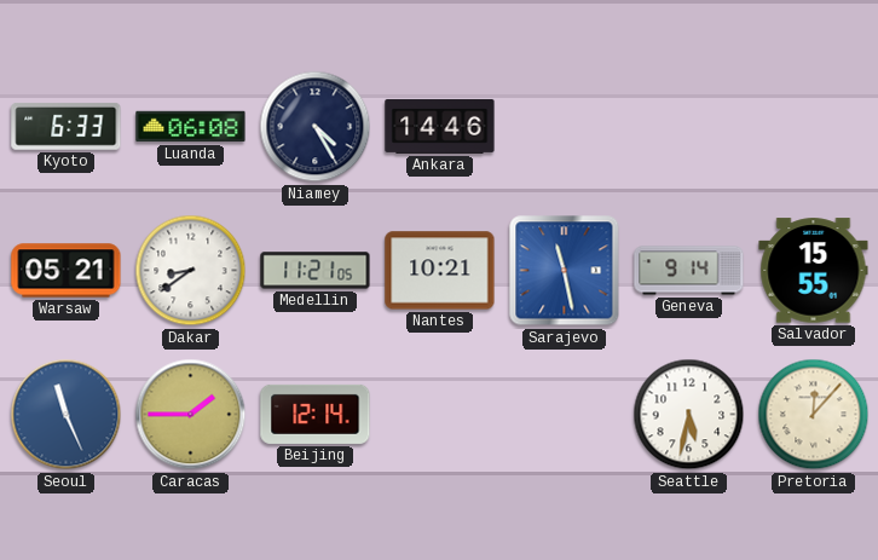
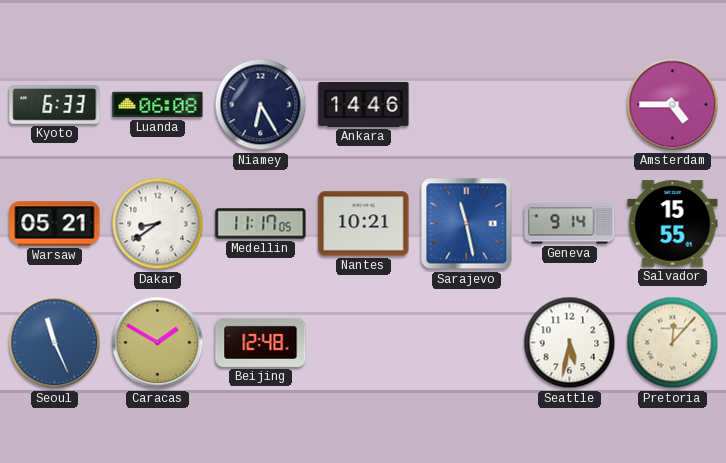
Niamey: 4:25 -> 6:25
Amsterdam: none -> 4:45
Medellin: 11:21 -> 11:17
Caracas: 1:45 -> 1:50
Beijing: 12:14 -> 12:48
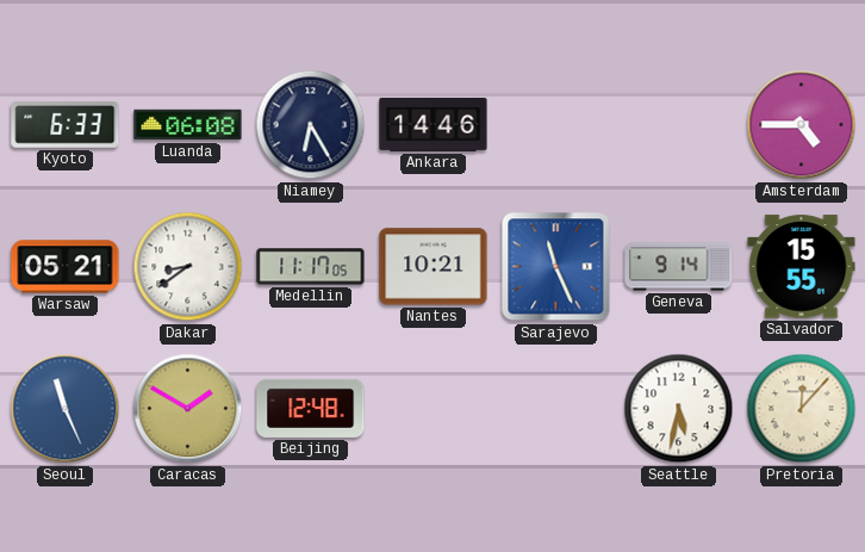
Sarajevo: 11:28 -> 11:26
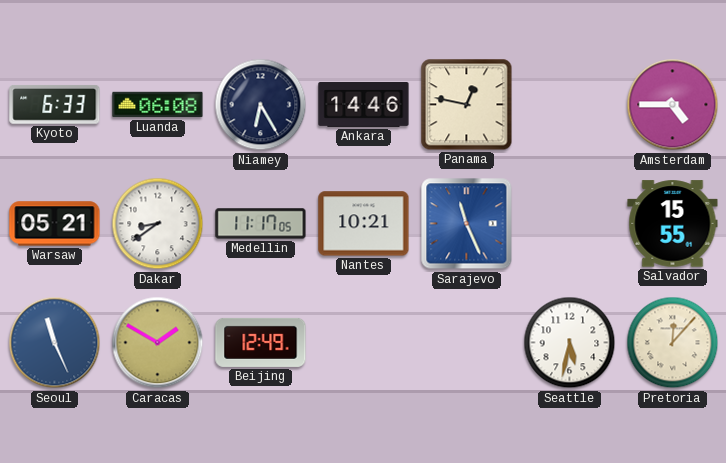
Panama: none -> 12:47
Geneva: 9:14 -> none
Beijing: 12:48 -> 12:49
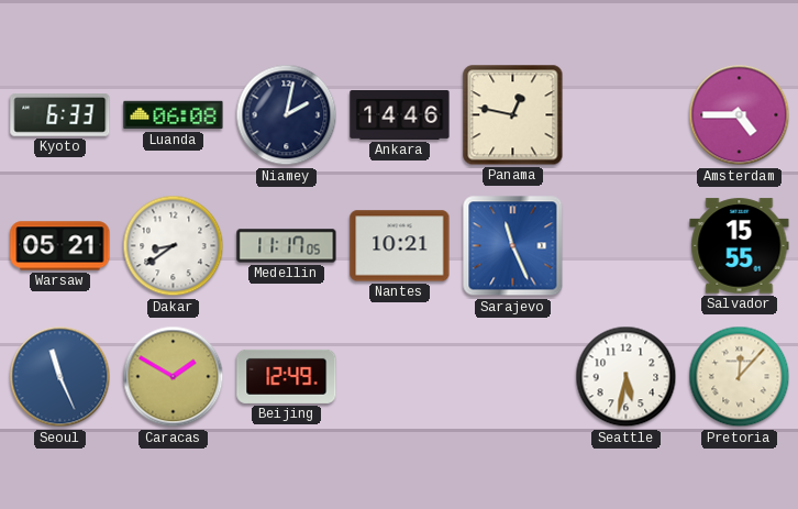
Niamey: 6:25 -> 2:02
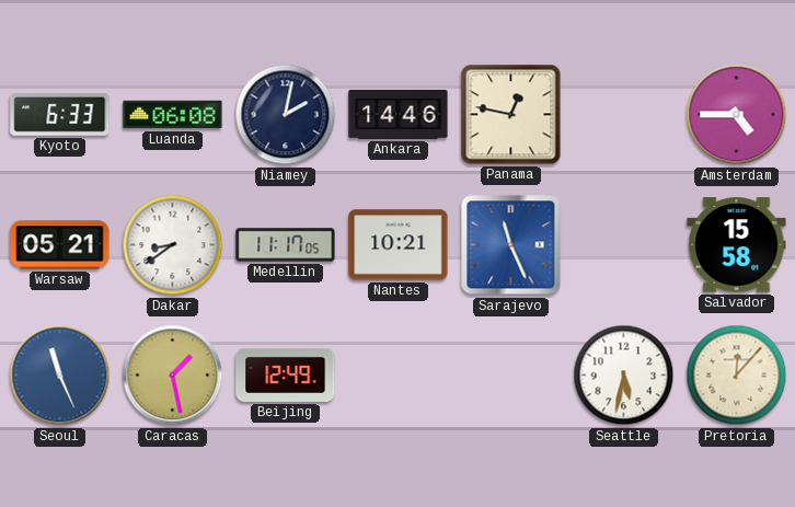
Salvador: 15:55 -> 15:58
Caracas: 1:50 -> 1:28
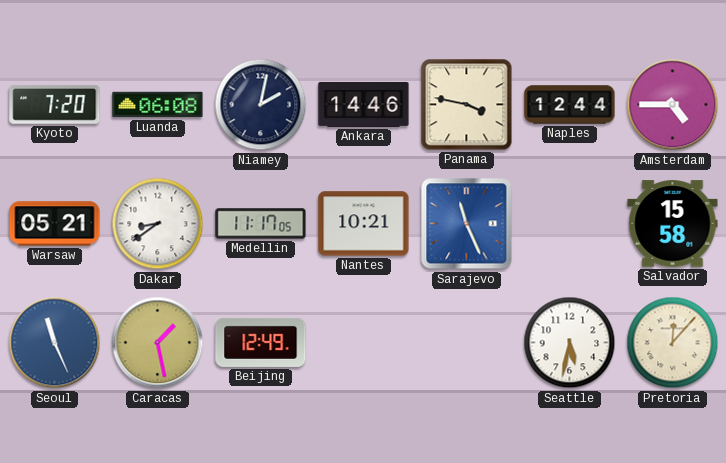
Kyoto: 6:33 -> 7:20
Panama: 12:47 -> 3:47
Naples: none -> 12:44
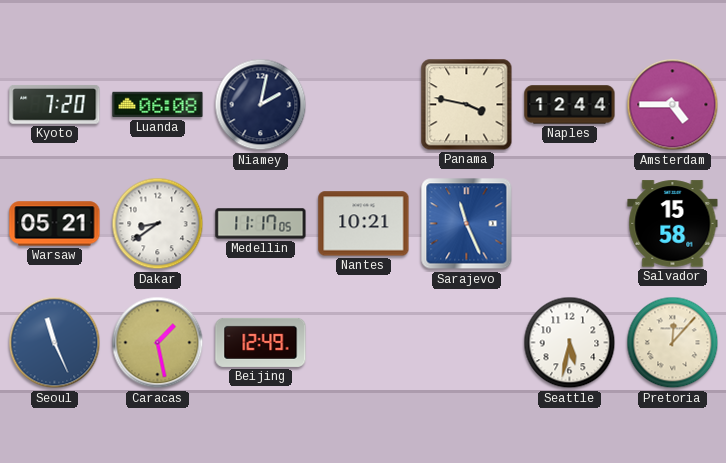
Ankara: 14:46 -> none
